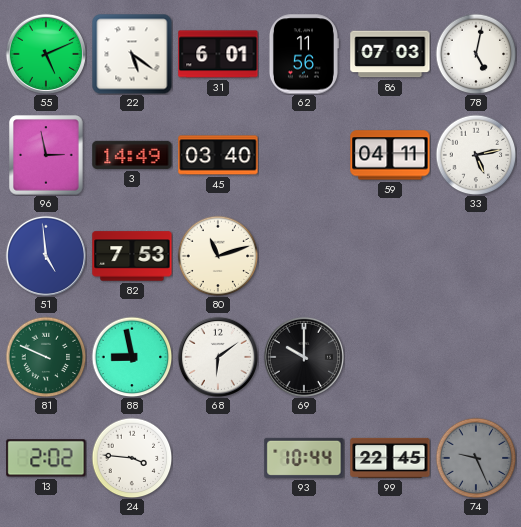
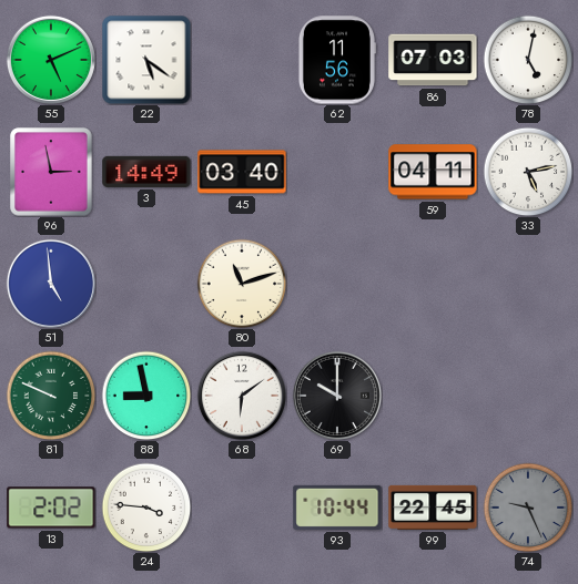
31: 6:01 -> none
82: 7:53 -> none
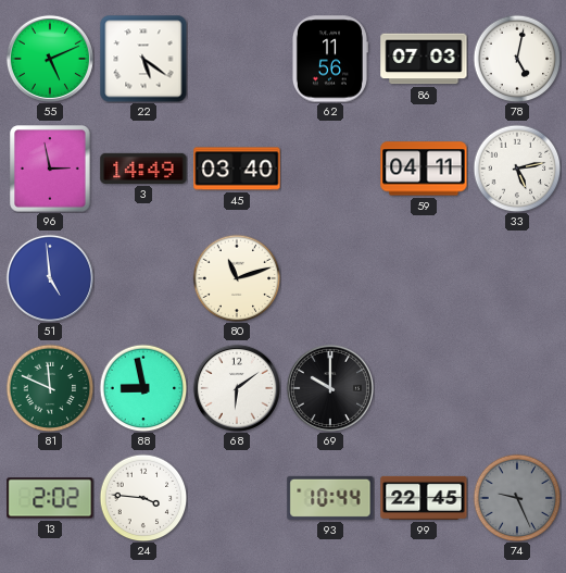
81: 9:49 -> 11:49
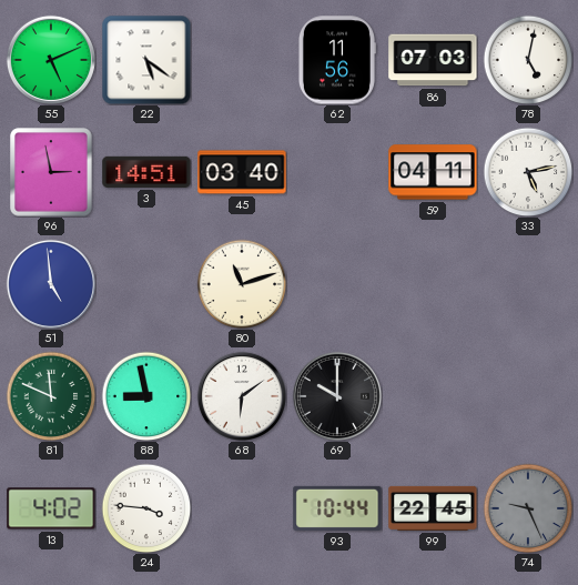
3: 14:49 -> 14:51
13: 2:02 -> 4:02
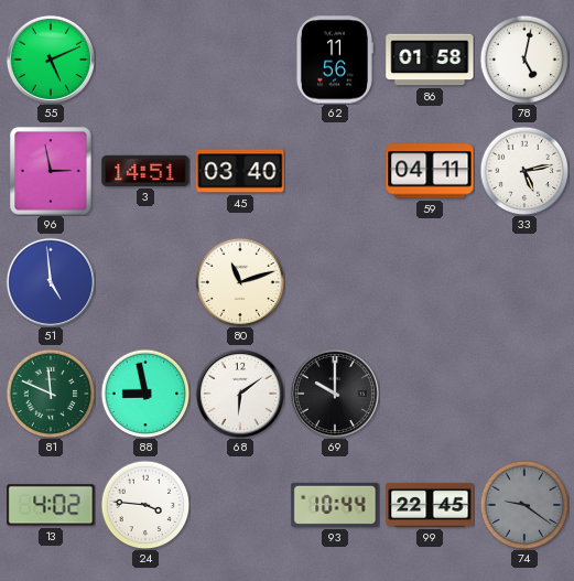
22: 5:21 -> none
86: 07:03 -> 01:58
74: 9:26 -> 9:21
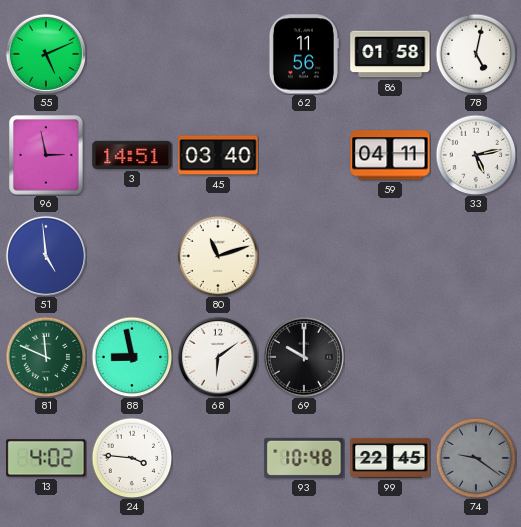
93: 10:44 -> 10:48
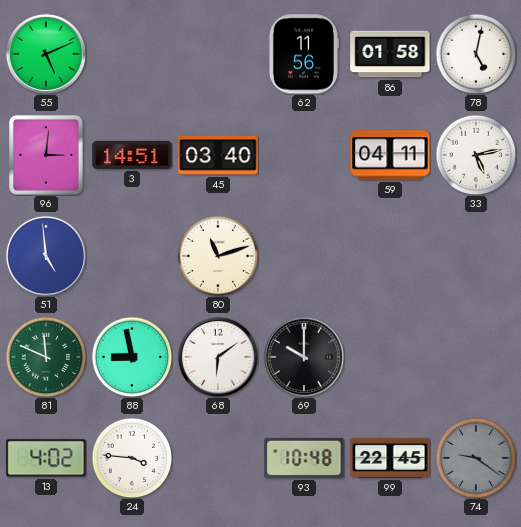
96: 2:58 -> 3:01
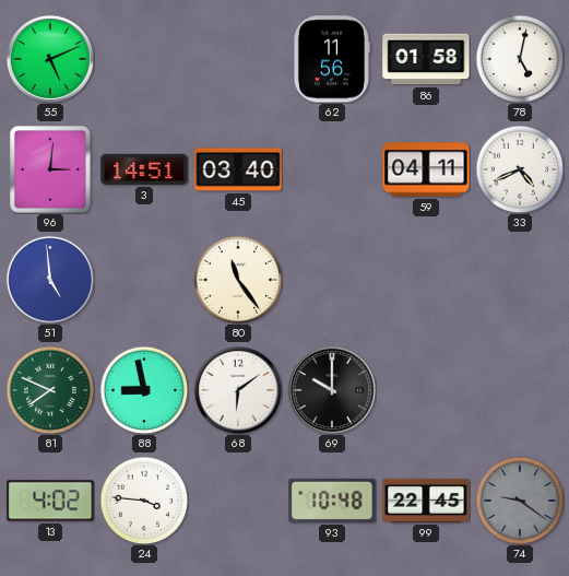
33: 5:13 -> 4:41
80: 11:12 -> 11:24
81: 11:49 -> 7:49
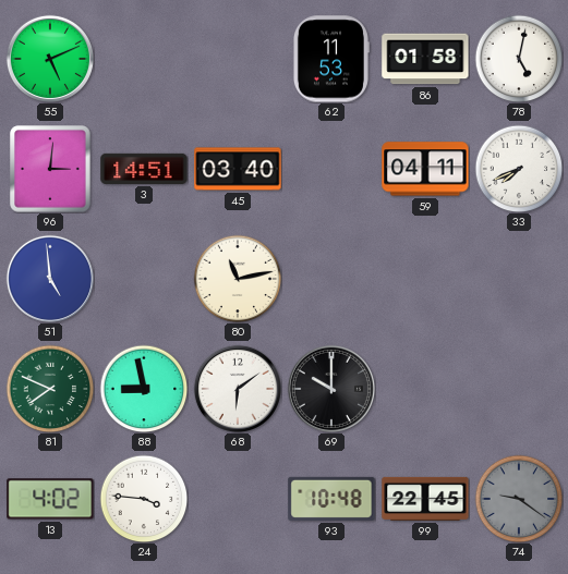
62: 11:56 -> 11:53
33: 4:41 -> 7:41
80: 11:24 -> 11:13
